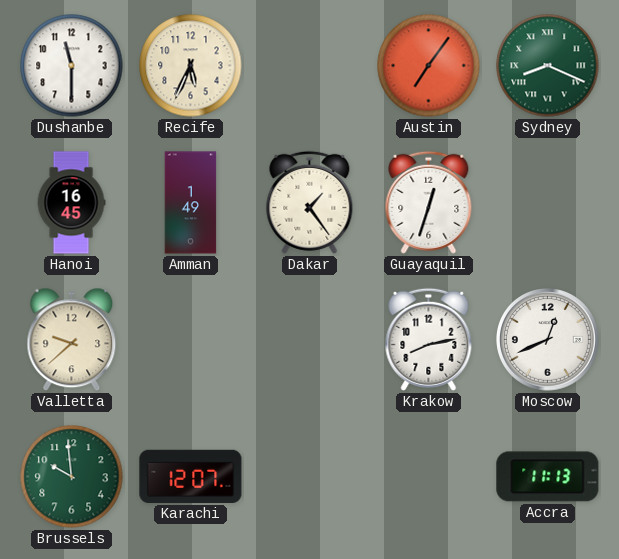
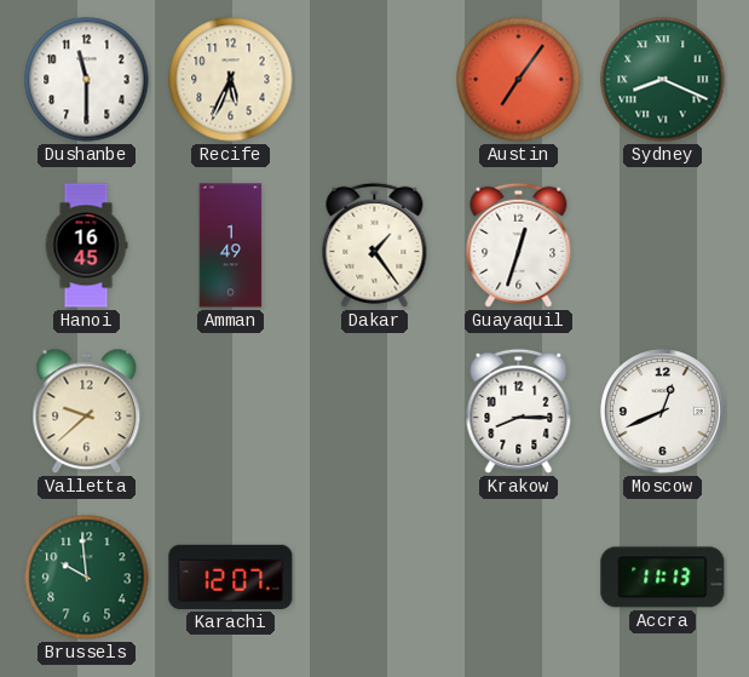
Krakow: 8:13 -> 8:15
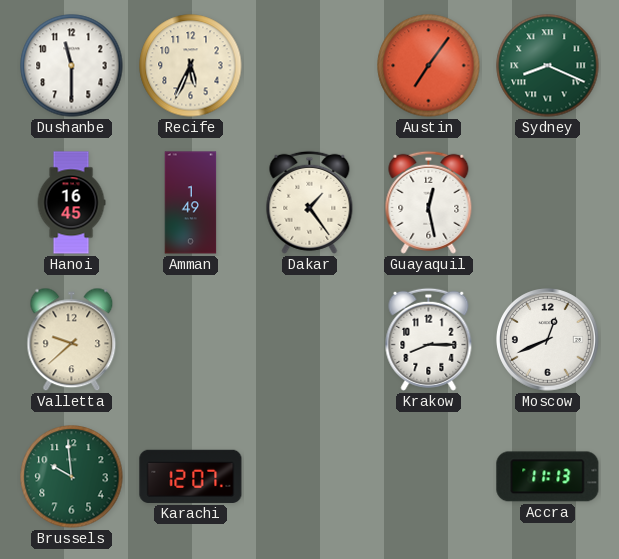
Guayaquil: 12:33 -> 12:28
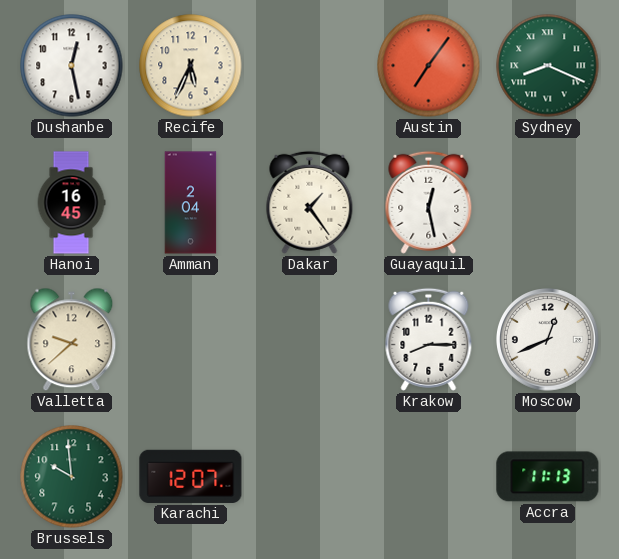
Dushanbe: 11:30 -> 12:28
Amman: 1:49 -> 2:04
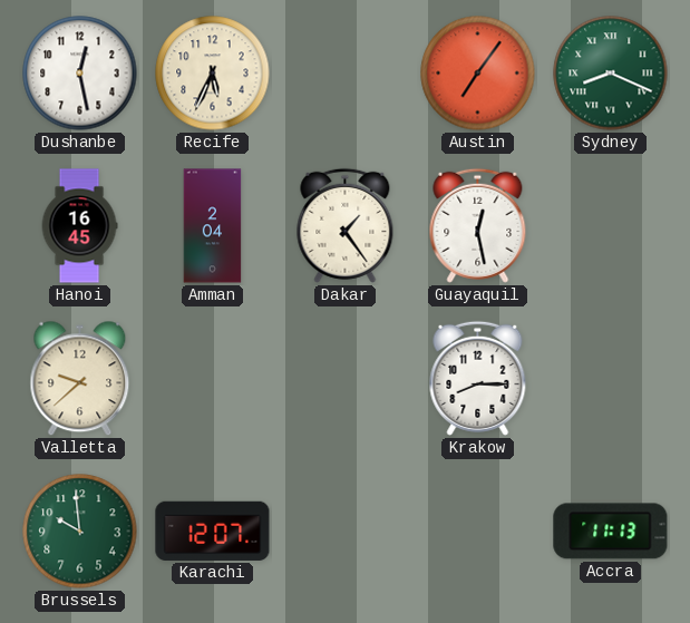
Moscow: 12:41 -> none
